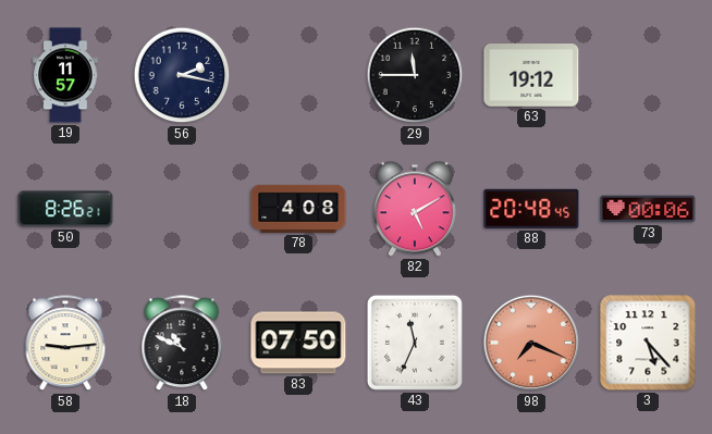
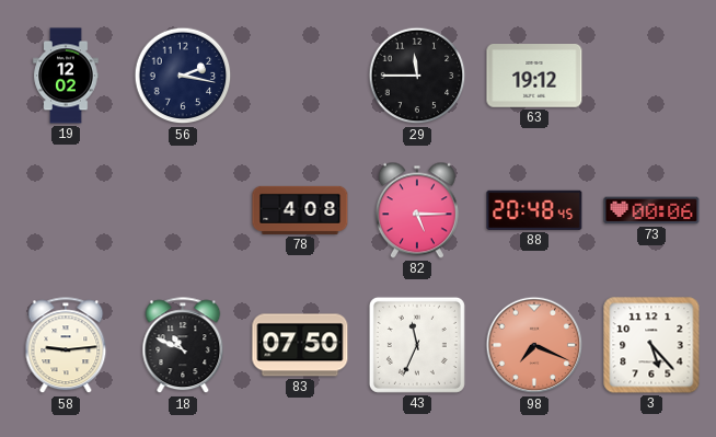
19: 11:57 -> 12:02
50: 8:26 -> none
82: 5:10 -> 5:15
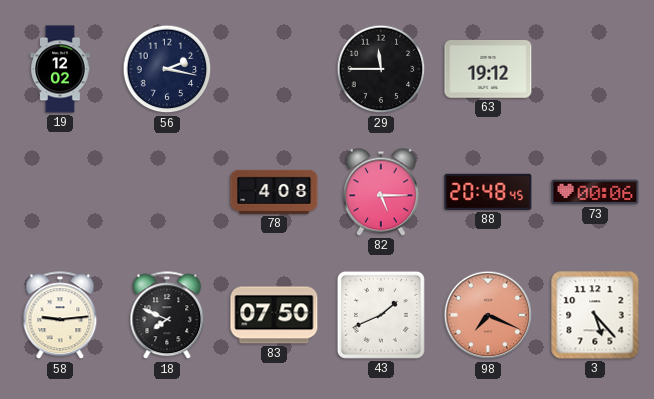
18: 10:49 -> 7:49
43: 11:34 -> 1:41
